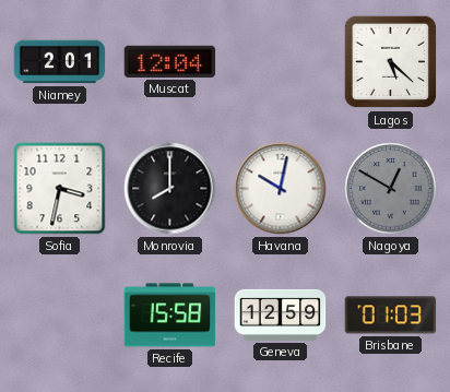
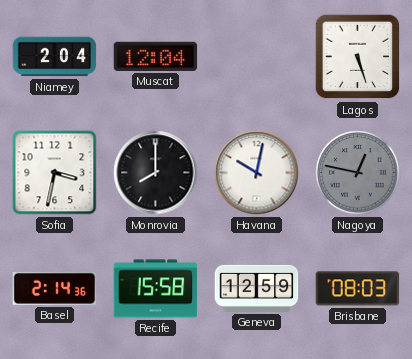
Niamey: 2:01 -> 2:04
Lagos: 5:22 -> 5:27
Nagoya: 12:50 -> 12:47
Basel: none -> 2:14
Brisbane: 01:03 -> 08:03
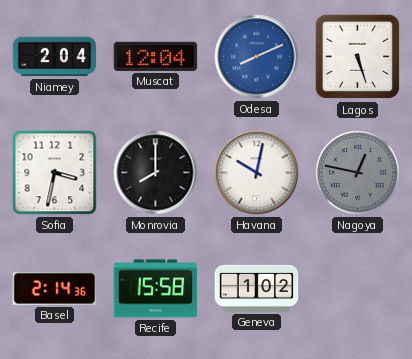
Odesa: none -> 8:11
Geneva: 12:59 -> 1:02
Brisbane: 08:03 -> none
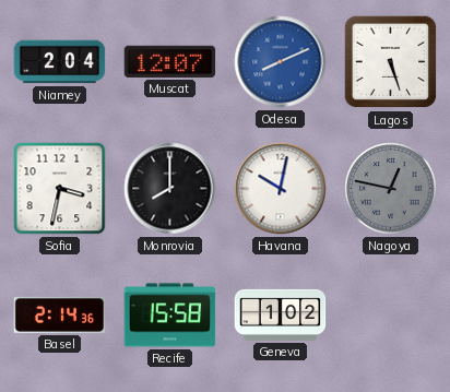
Muscat: 12:04 -> 12:07
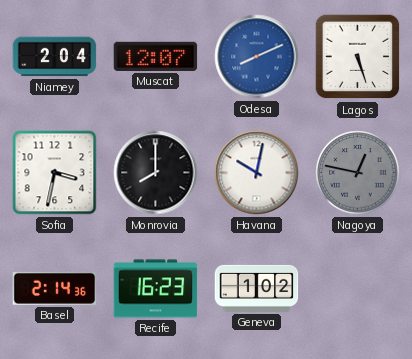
Recife: 15:58 -> 16:23
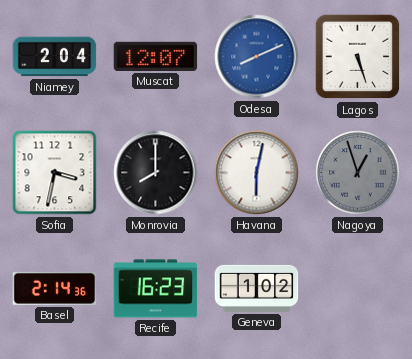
Havana: 10:02 -> 6:02
Nagoya: 12:47 -> 12:57
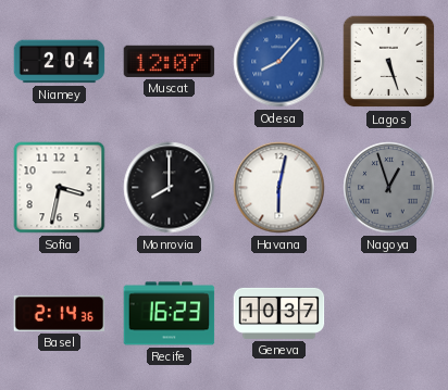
Odesa: 8:11 -> 8:07
Geneva: 1:02 -> 10:37
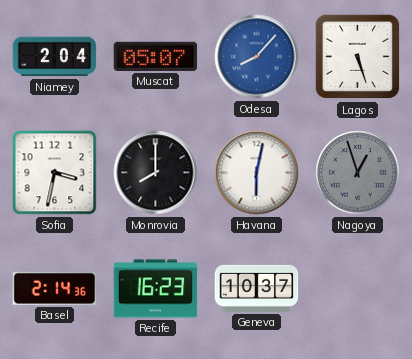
Muscat: 12:07 -> 05:07
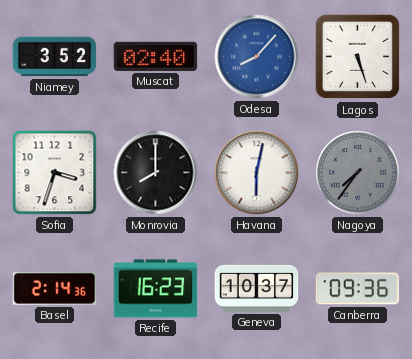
Niamey: 2:04 -> 3:52
Muscat: 05:07 -> 02:40
Sofia: 3:32 -> 3:33
Nagoya: 12:57 -> 7:36
Canberra: none -> 09:36
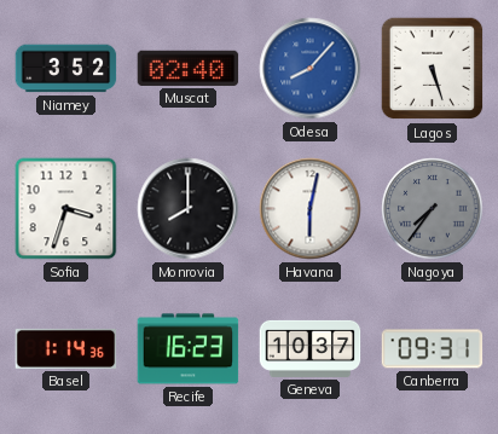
Basel: 2:14 -> 1:14
Canberra: 09:36 -> 09:31
